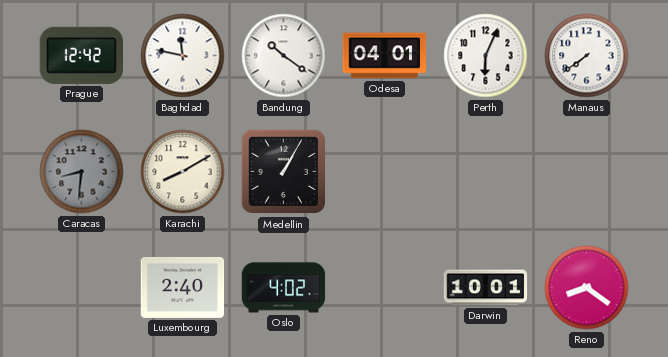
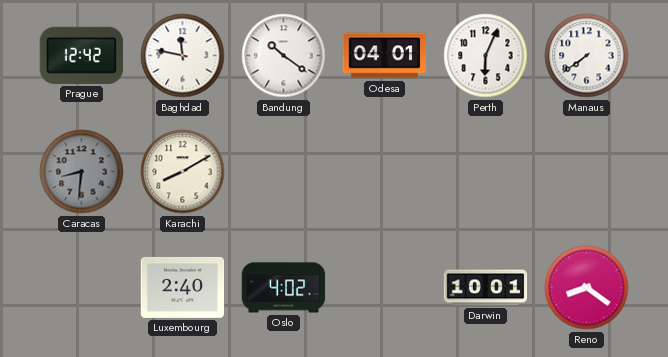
Medellin: 1:05 -> none
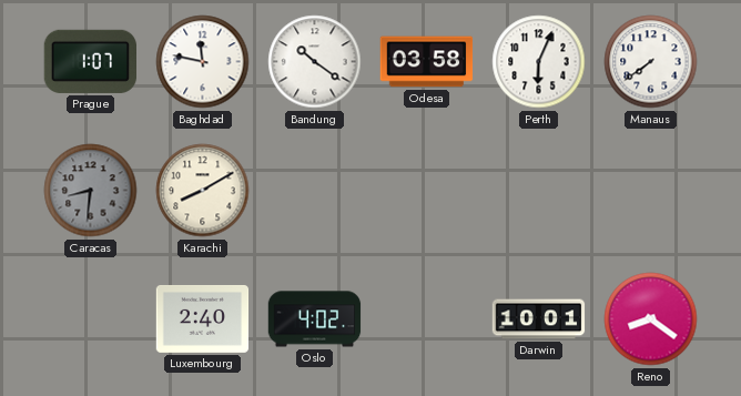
Prague: 12:42 -> 1:07
Odesa: 04:01 -> 03:58
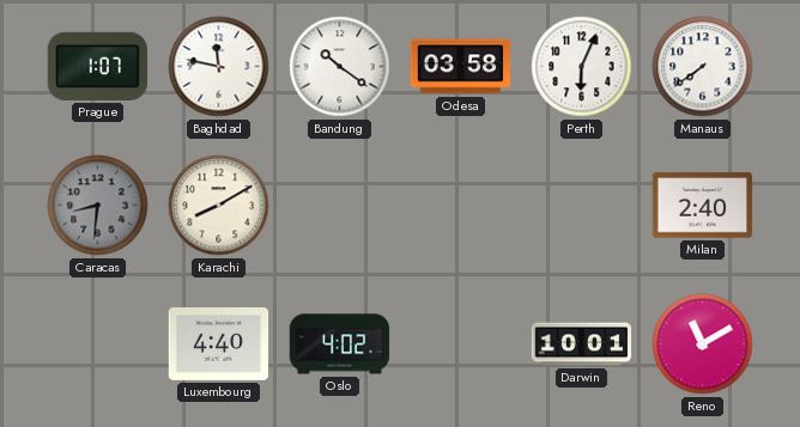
Milan: none -> 2:40
Luxembourg: 2:40 -> 4:40
Reno: 8:21 -> 11:10
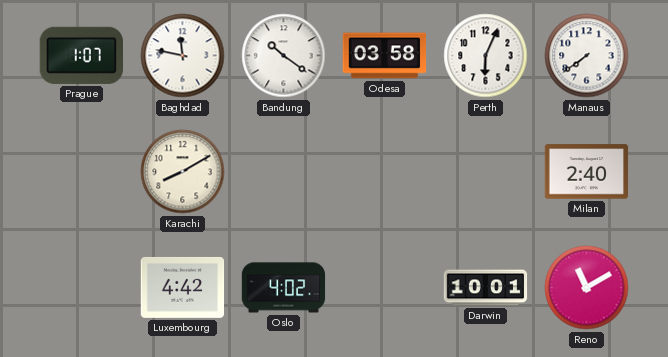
Caracas: 8:31 -> none
Luxembourg: 4:40 -> 4:42
